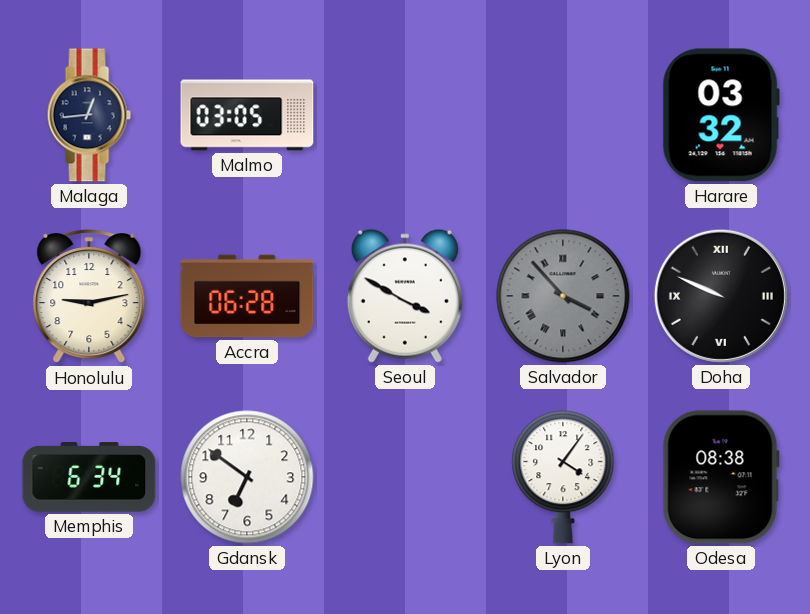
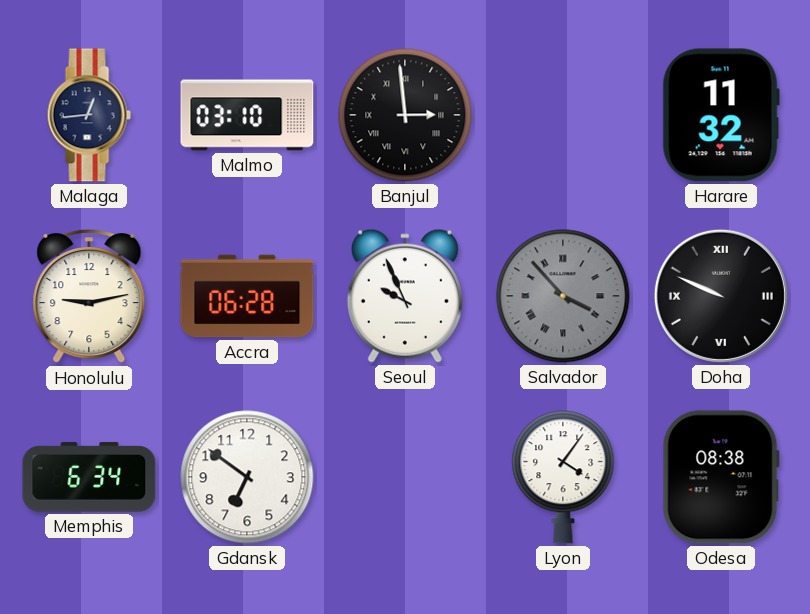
Malmo: 03:05 -> 03:10
Banjul: none -> 2:59
Harare: 03:32 -> 11:32
Seoul: 3:50 -> 9:56
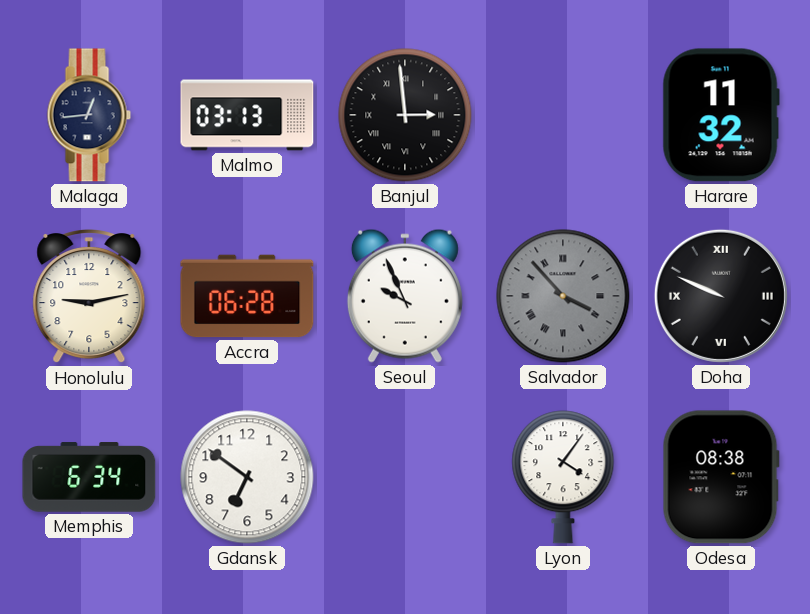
Malmo: 03:10 -> 03:13
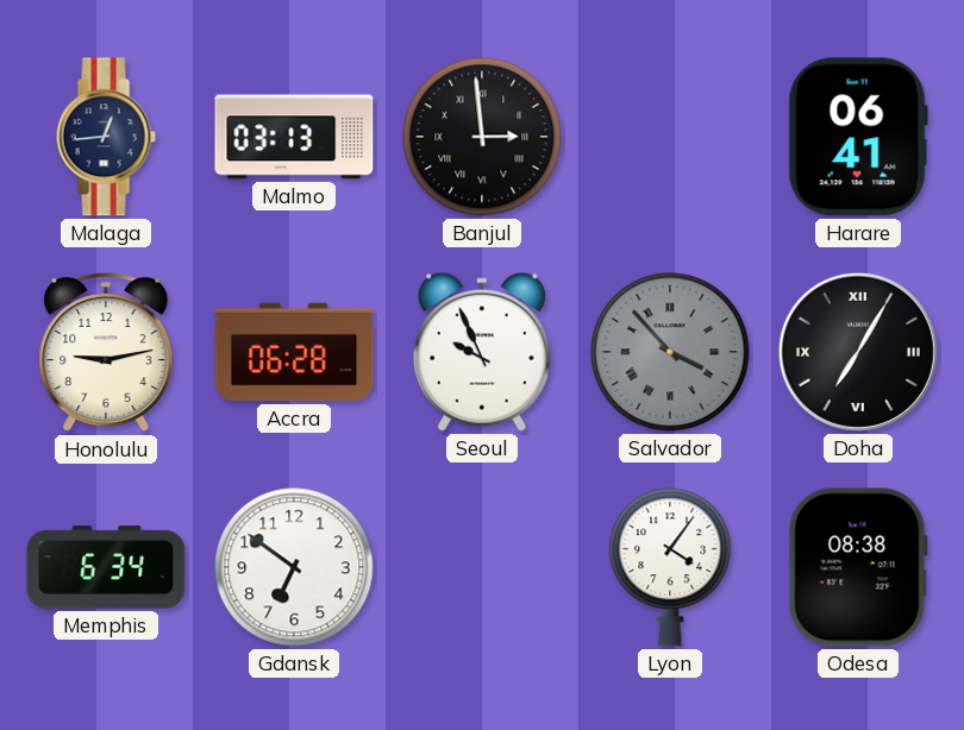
Harare: 11:32 -> 06:41
Doha: 9:49 -> 7:05
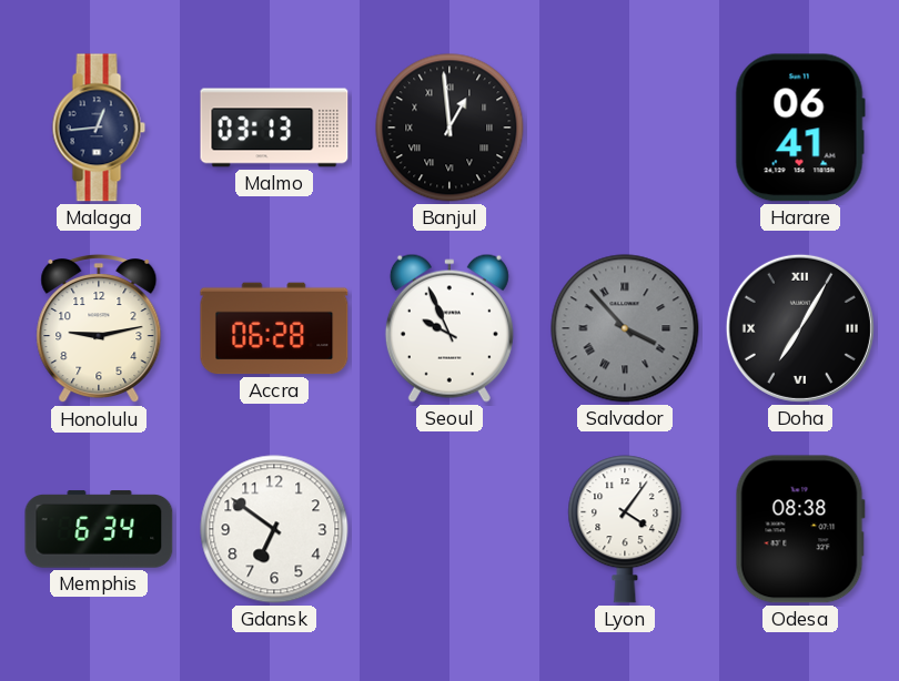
Banjul: 2:59 -> 12:59
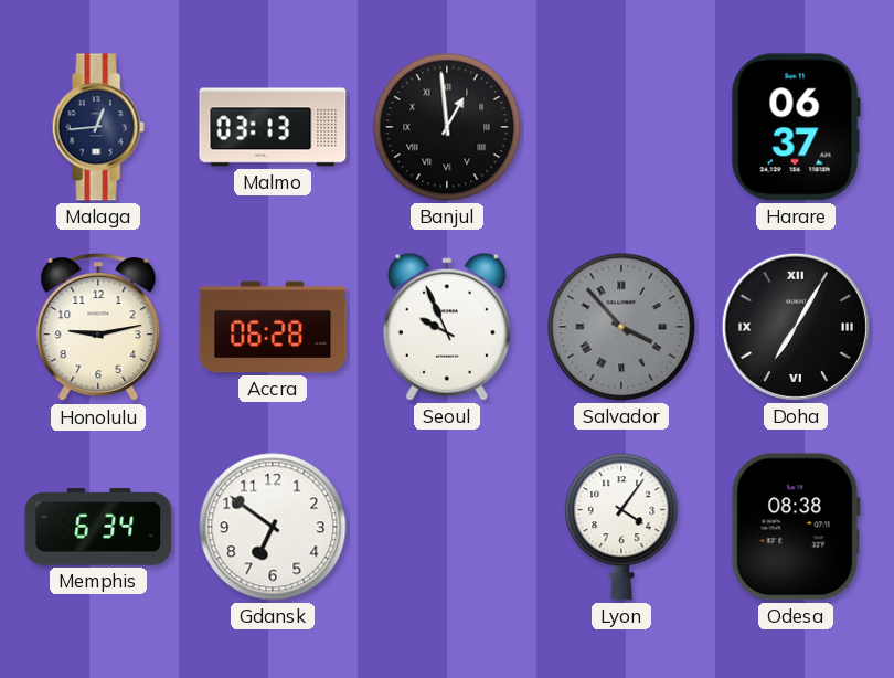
Harare: 06:41 -> 06:37
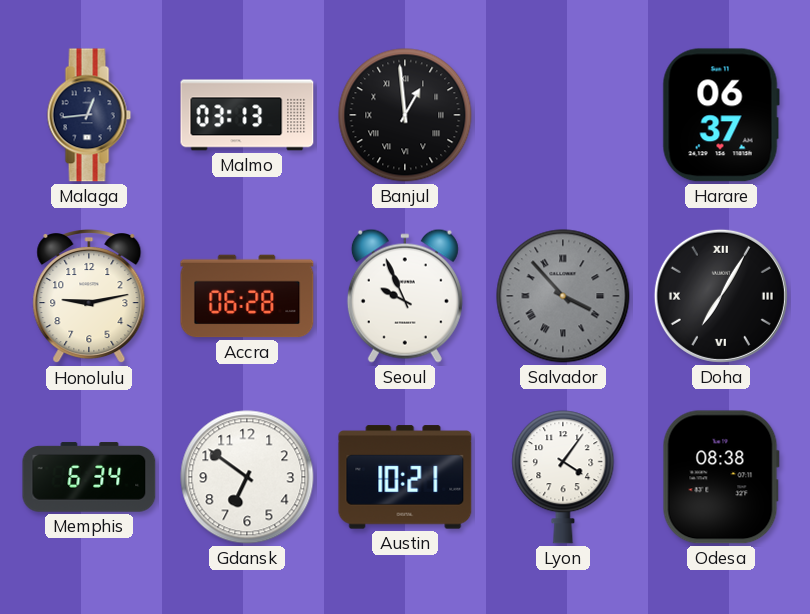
Austin: none -> 10:21
